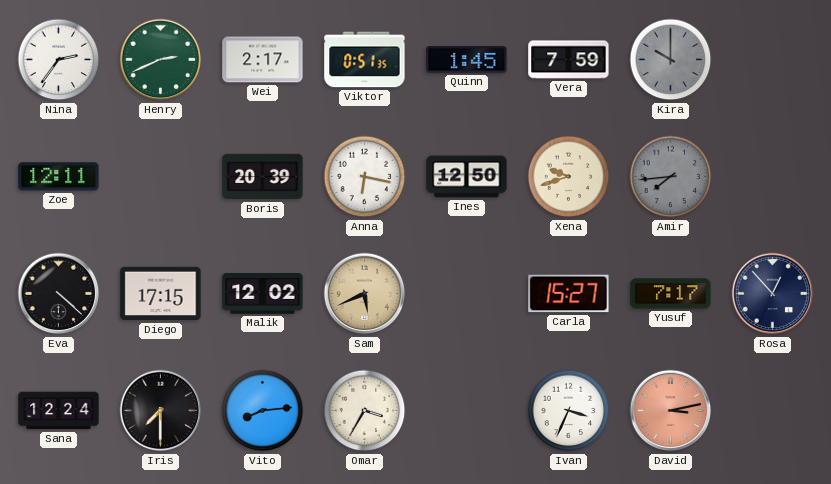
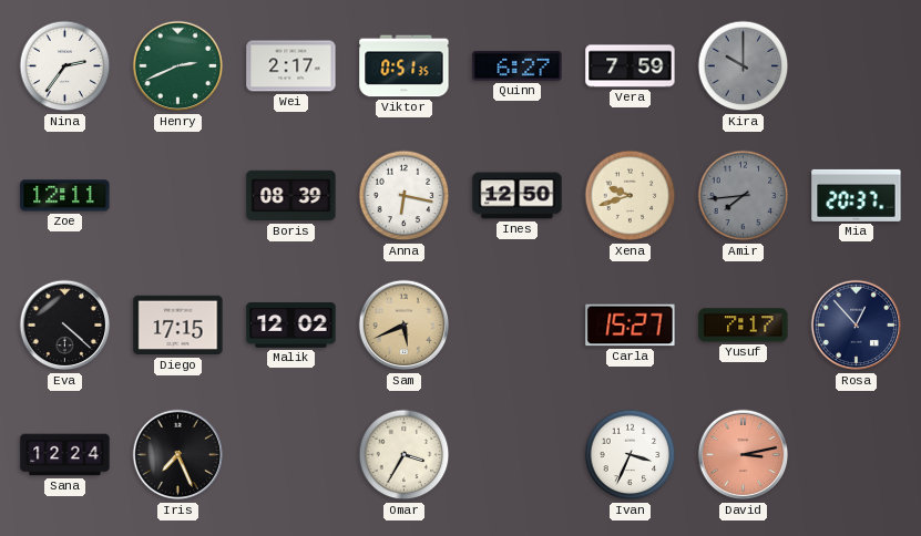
Quinn: 1:45 -> 6:27
Boris: 20:39 -> 08:39
Mia: none -> 20:37
Iris: 7:30 -> 7:26
Vito: 8:14 -> none
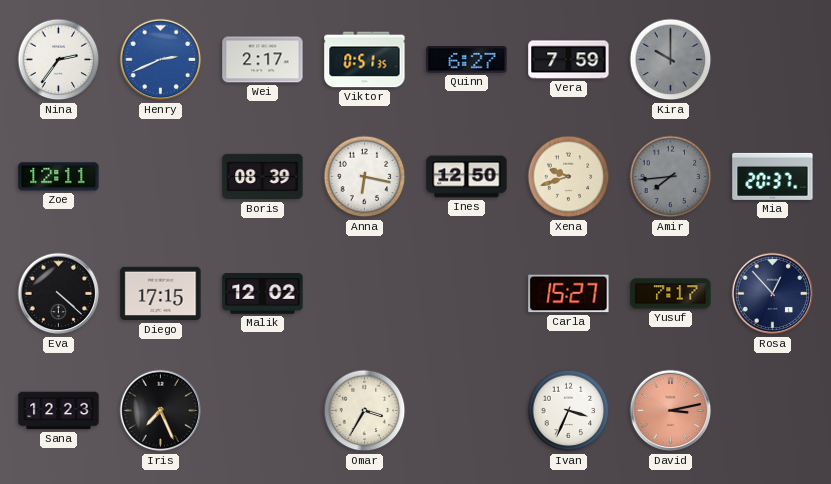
Henry dial: green -> blue
Sam: 5:41 -> none
Sana: 12:24 -> 12:23
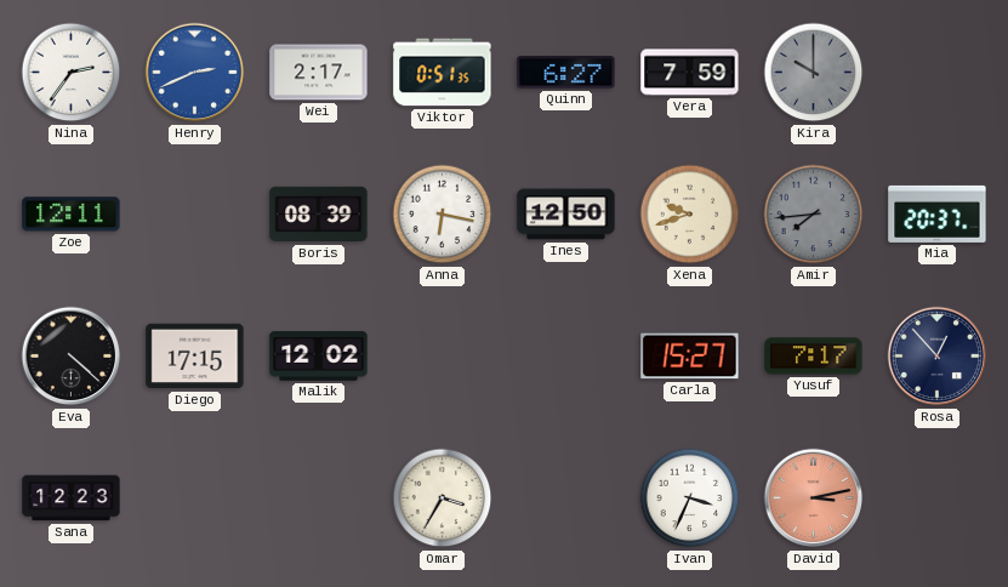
Iris: 7:26 -> none
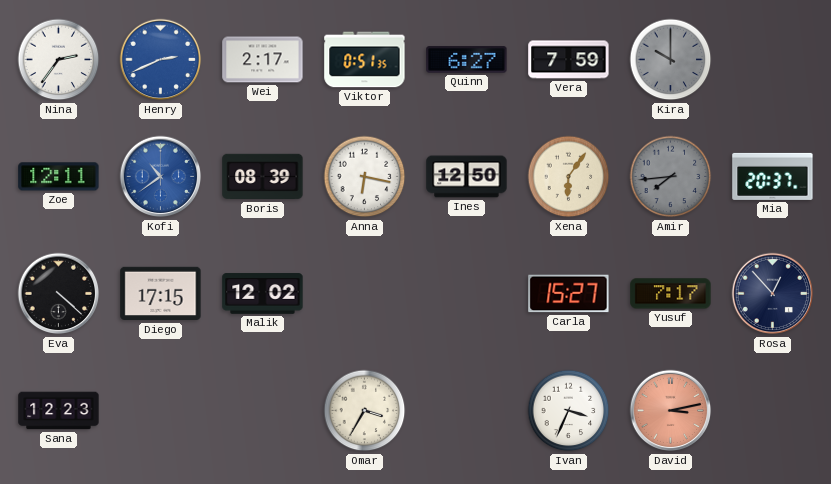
Kofi: none -> 10:39
Xena: 9:42 -> 6:06
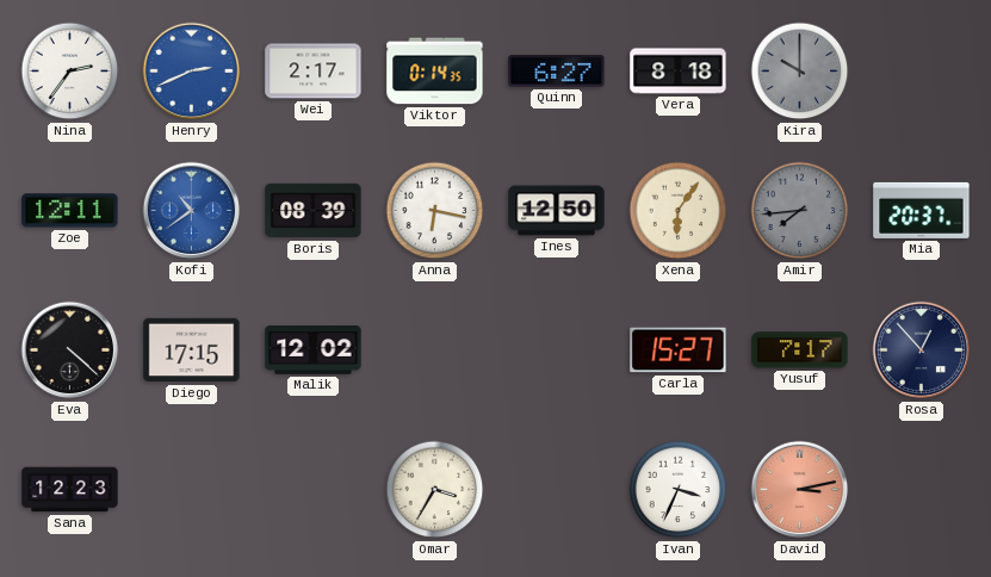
Viktor: 0:51 -> 0:14
Vera: 7:59 -> 8:18
